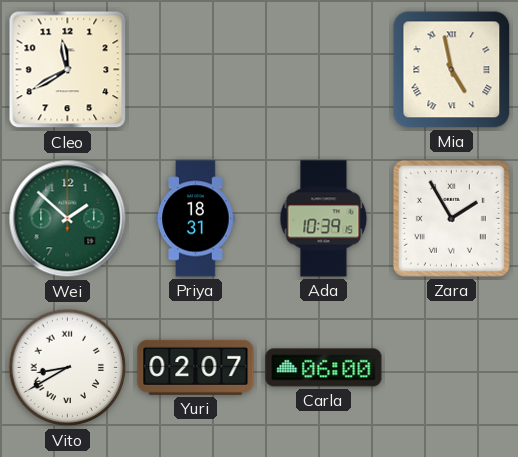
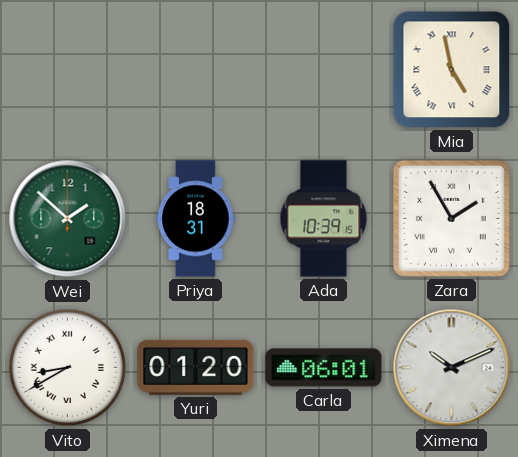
Cleo: 11:40 -> none
Yuri: 02:07 -> 01:20
Carla: 06:00 -> 06:01
Ximena: none -> 10:11
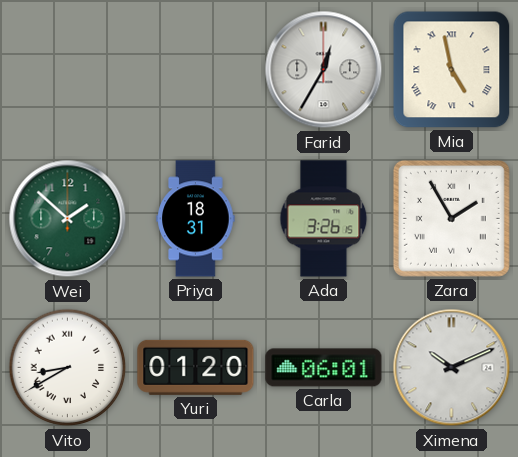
Farid: none -> 12:35
Ada: 10:39 -> 3:26
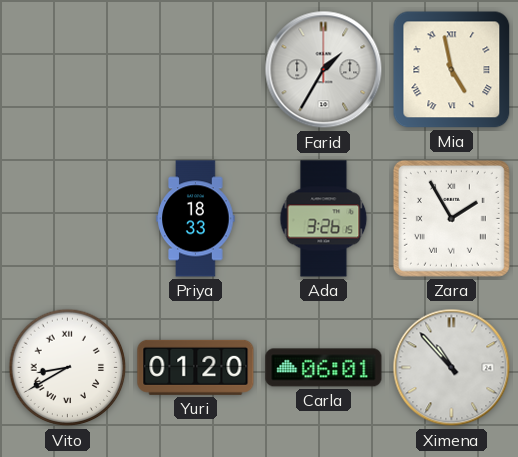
Farid: 12:35 -> 1:35
Wei: 1:52 -> none
Priya: 18:31 -> 18:33
Ximena: 10:11 -> 10:53
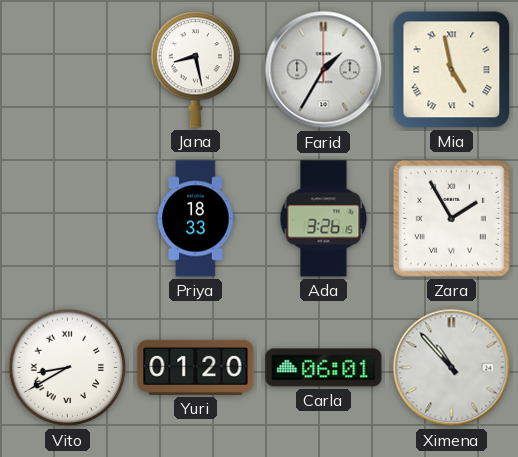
Jana: none -> 8:28
